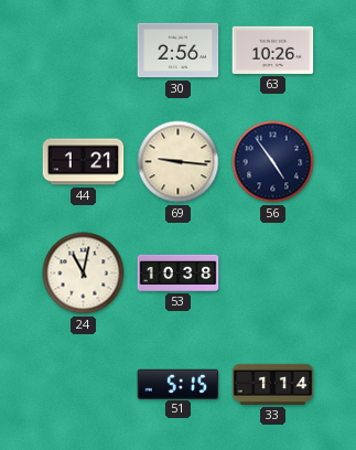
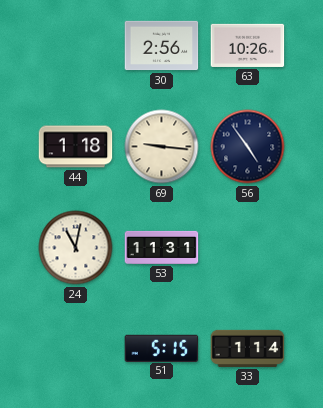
44: 1:21 -> 1:18
53: 10:38 -> 11:31
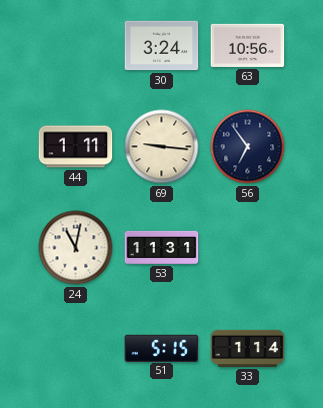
30: 2:56 -> 3:24
63: 10:26 -> 10:56
44: 1:18 -> 1:11
56: 4:54 -> 6:54
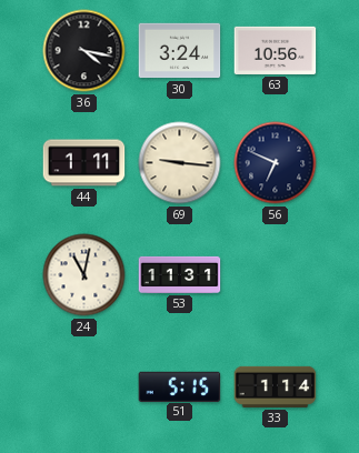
36: none -> 4:17
56: 6:54 -> 6:49
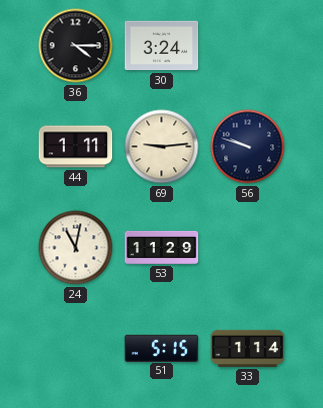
36: 4:17 -> 4:15
63: 10:56 -> none
69: 9:16 -> 9:14
56: 6:49 -> 9:48
53: 11:31 -> 11:29
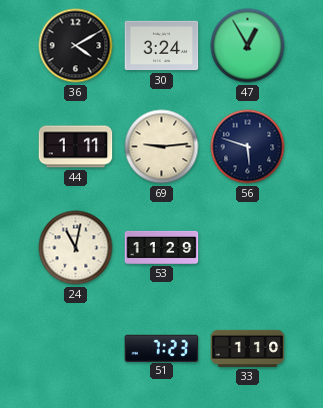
36: 4:15 -> 4:10
47: none -> 12:55
56: 9:48 -> 5:48
51: 5:15 -> 7:23
33: 1:14 -> 1:10
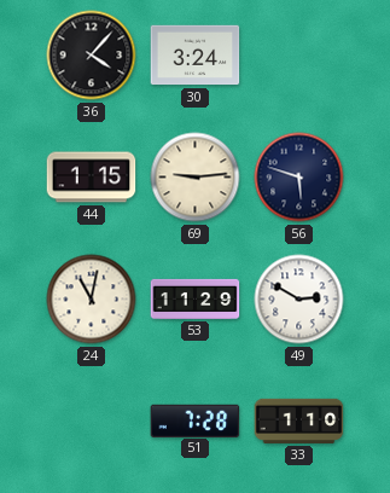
36: 4:10 -> 4:07
47: 12:55 -> none
44: 1:11 -> 1:15
49: none -> 2:50
51: 7:23 -> 7:28
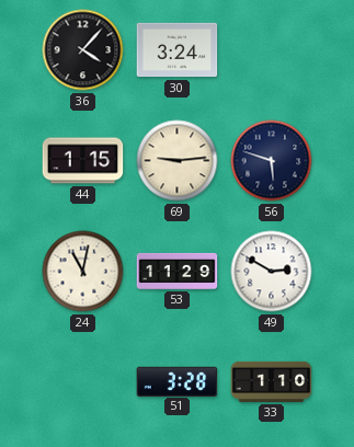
51: 7:28 -> 3:28
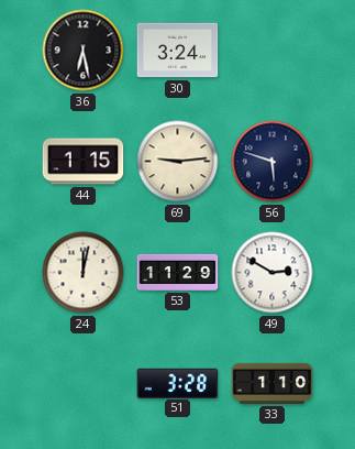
36: 4:07 -> 6:28
24: 11:02 -> 12:02
